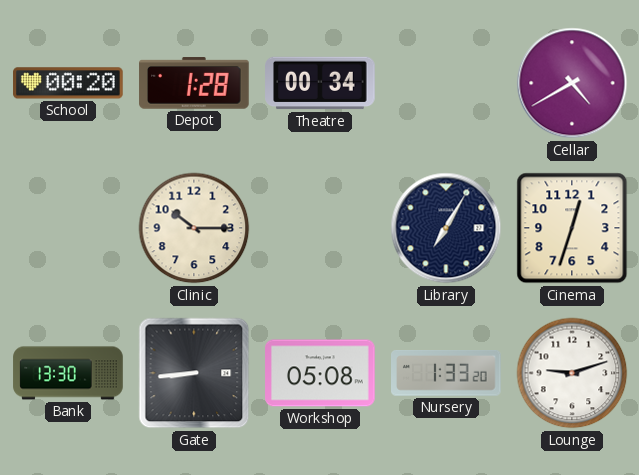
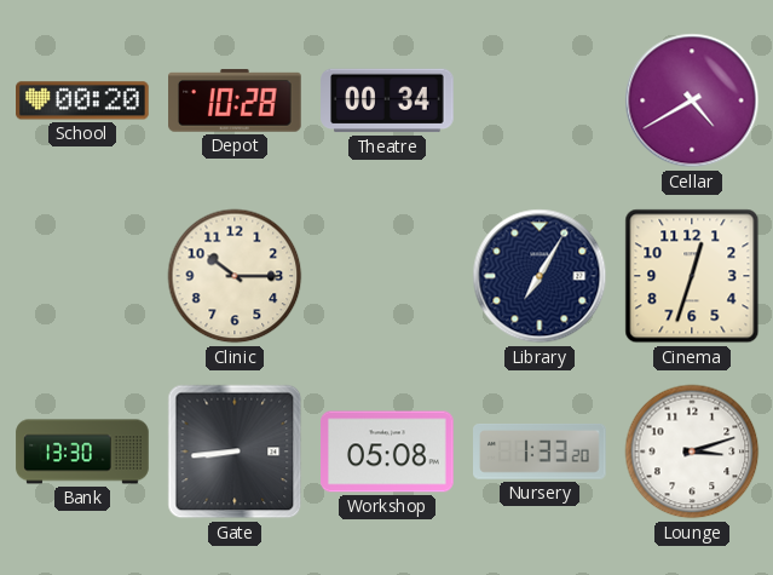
Depot: 1:28 -> 10:28
Lounge: 9:12 -> 3:12
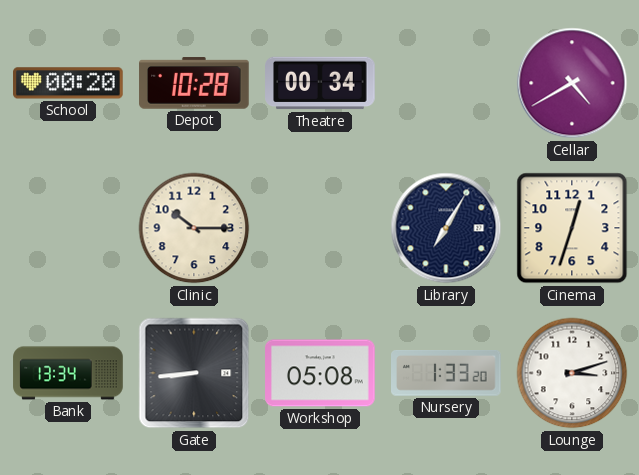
Bank: 13:30 -> 13:34
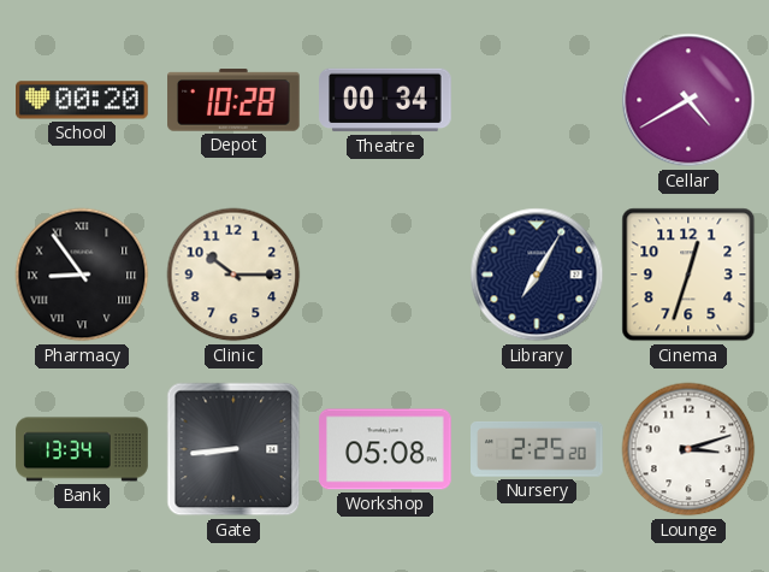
Pharmacy: none -> 8:54
Nursery: 1:33 -> 2:25
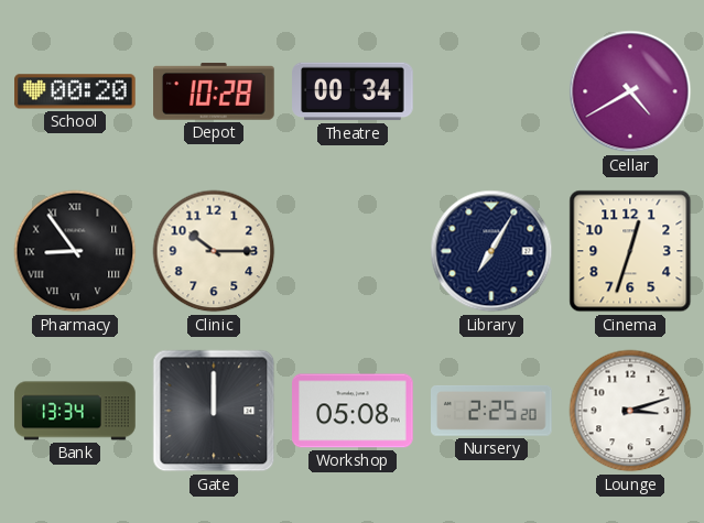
Gate: 8:44 -> 12:00
